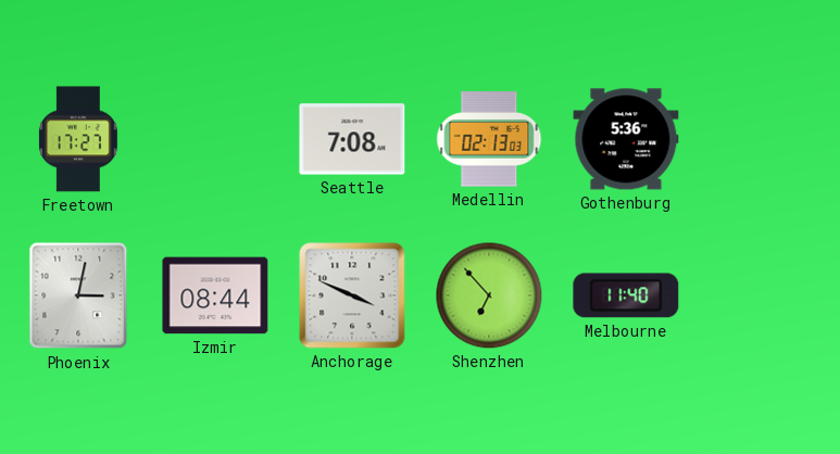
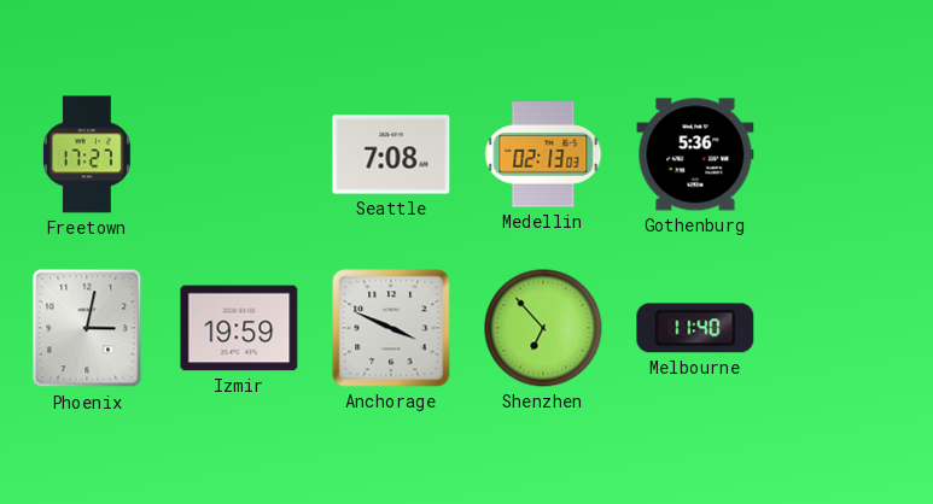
Izmir: 08:44 -> 19:59
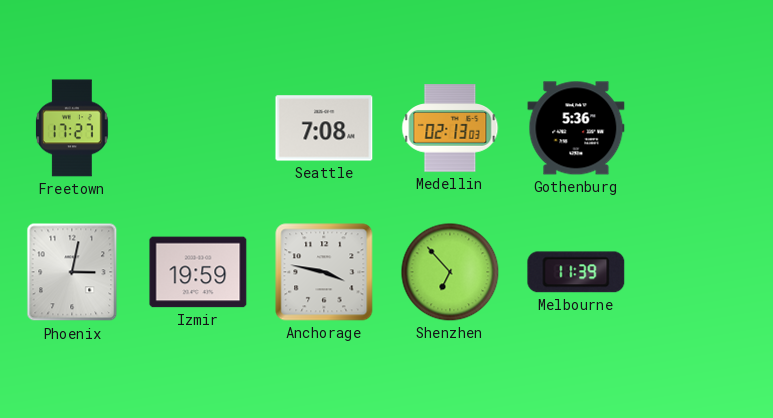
Anchorage: 3:49 -> 3:47
Melbourne: 11:40 -> 11:39
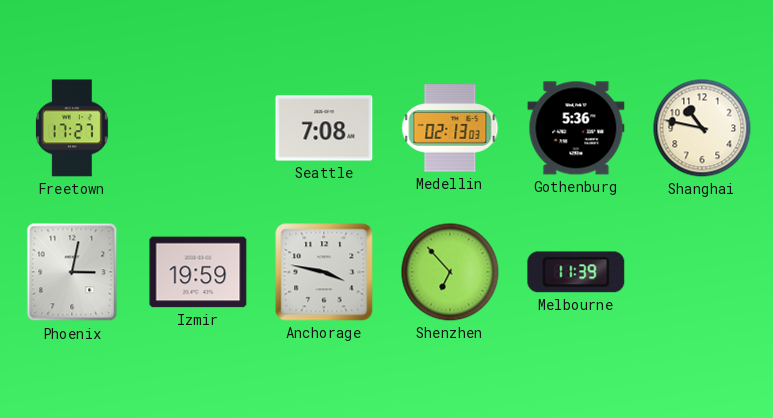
Shanghai: none -> 10:47
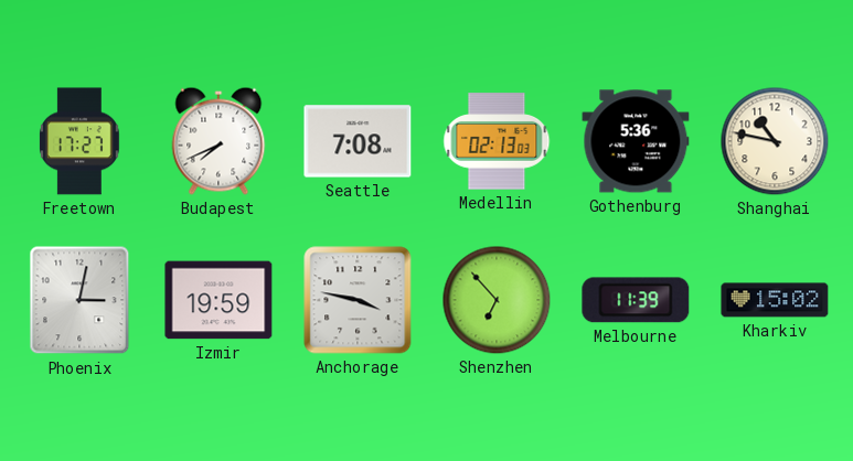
Budapest: none -> 7:41
Kharkiv: none -> 15:02
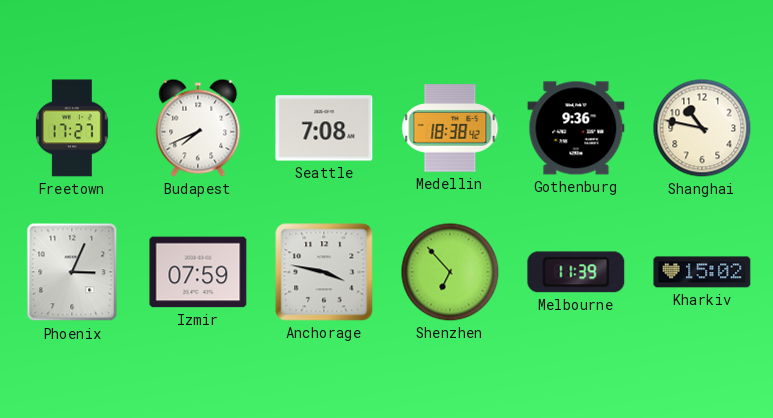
Medellin: 02:13 -> 18:38
Gothenburg: 5:36 -> 9:36
Phoenix: 3:02 -> 3:04
Izmir: 19:59 -> 07:59
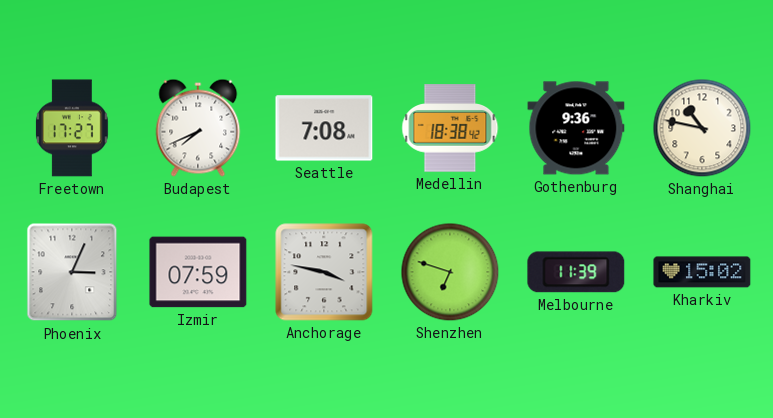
Shenzhen: 6:53 -> 6:48
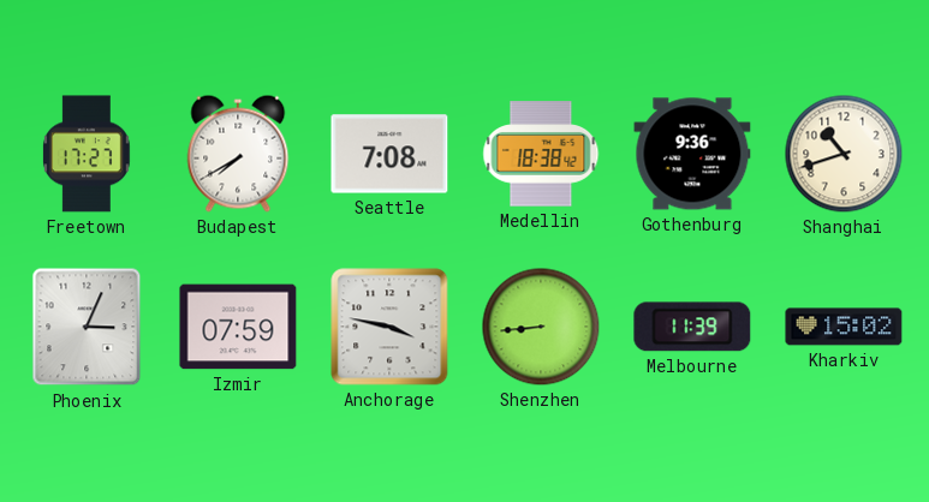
Budapest: 7:41 -> 7:40
Shanghai: 10:47 -> 10:42
Shenzhen: 6:48 -> 8:44
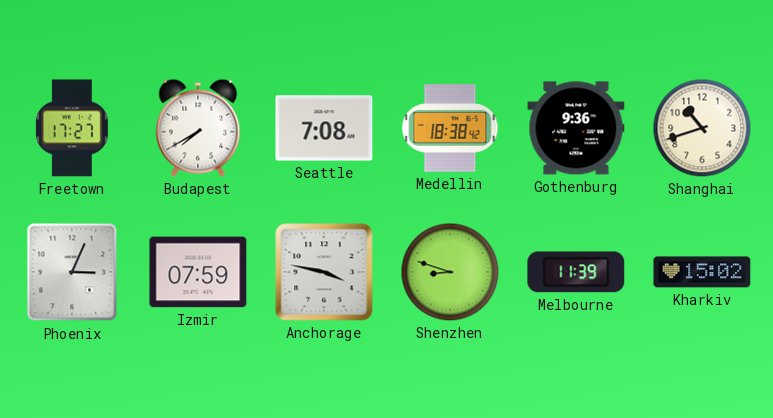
Shenzhen: 8:44 -> 8:48
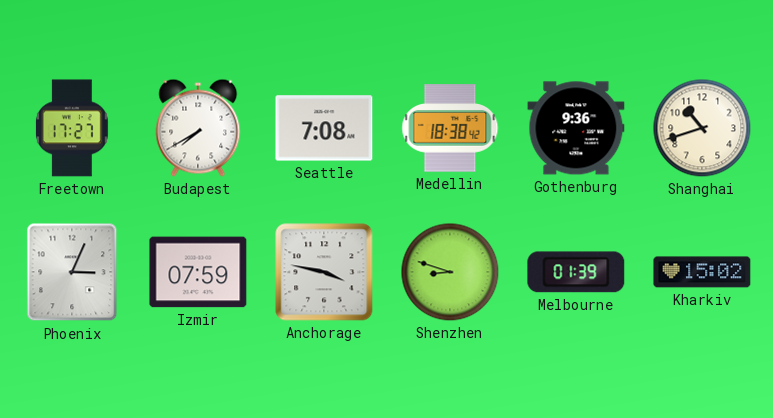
Melbourne: 11:39 -> 01:39
